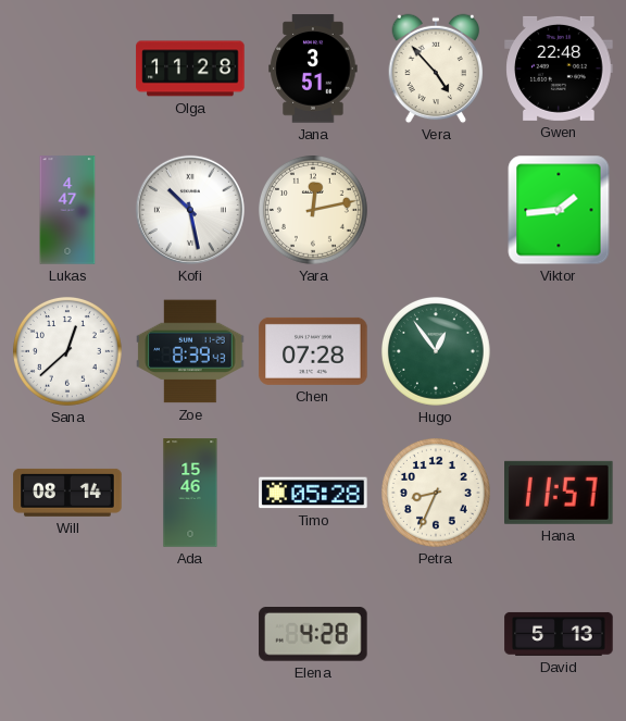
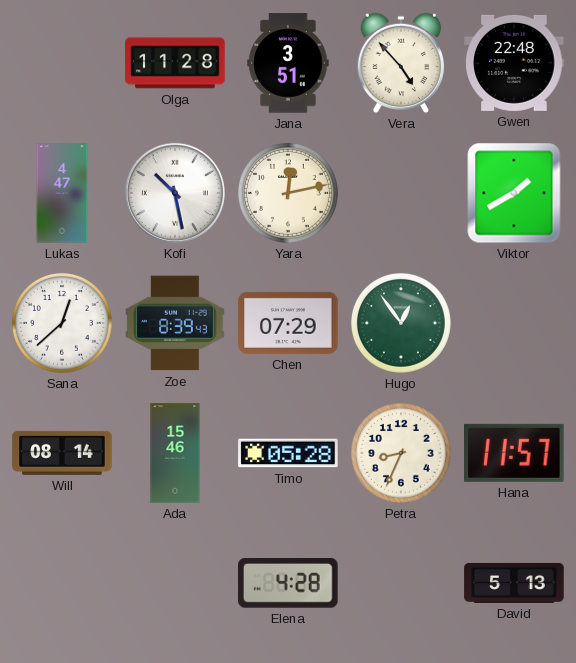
Viktor: 1:44 -> 1:40
Chen: 07:28 -> 07:29
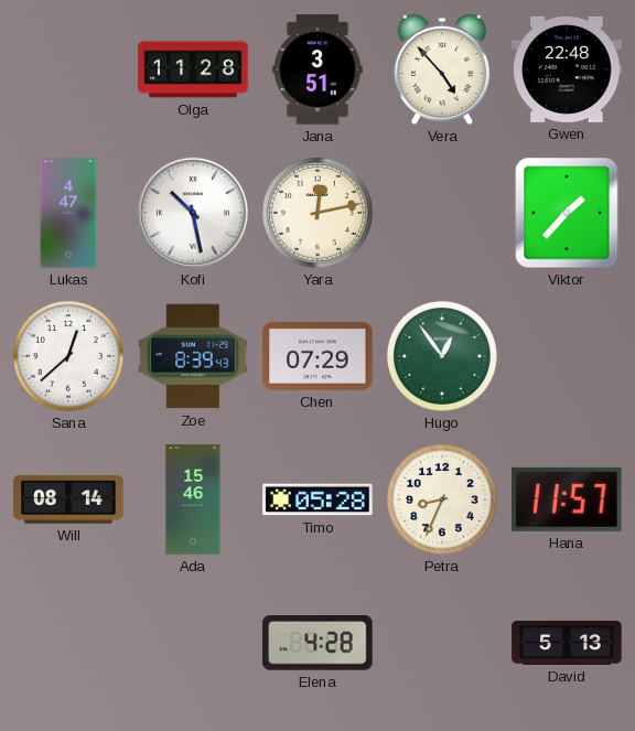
Viktor: 1:40 -> 1:37
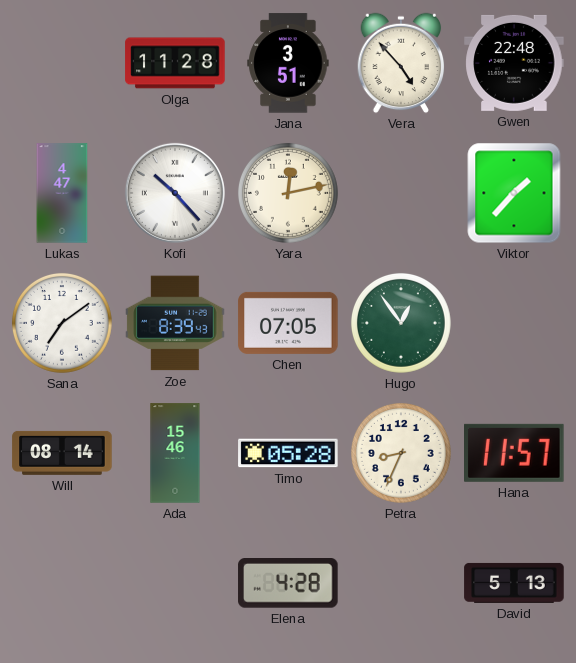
Kofi: 10:28 -> 10:23
Sana: 12:38 -> 7:09
Chen: 07:29 -> 07:05
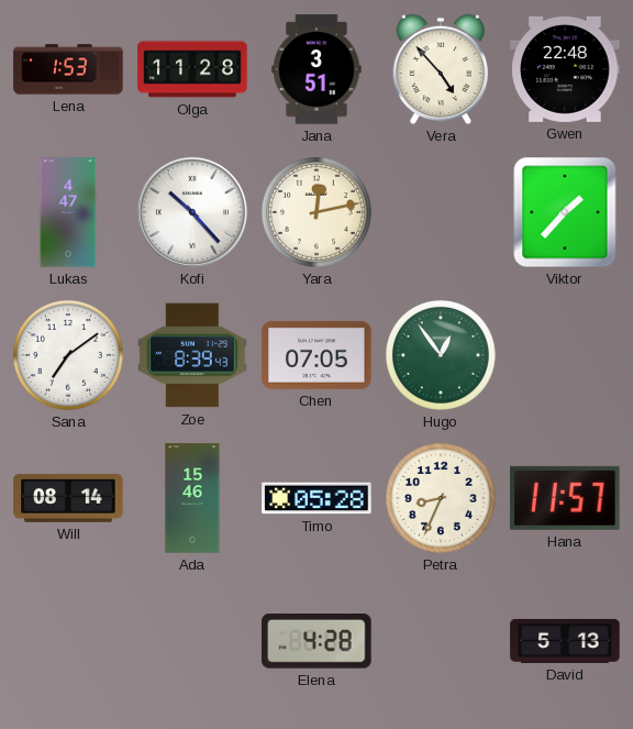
Lena: none -> 1:53
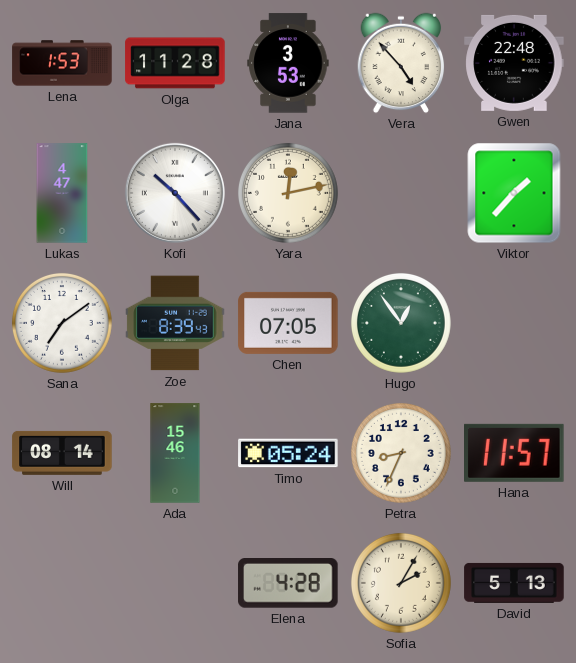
Jana: 3:51 -> 3:53
Timo: 05:28 -> 05:24
Sofia: none -> 2:05
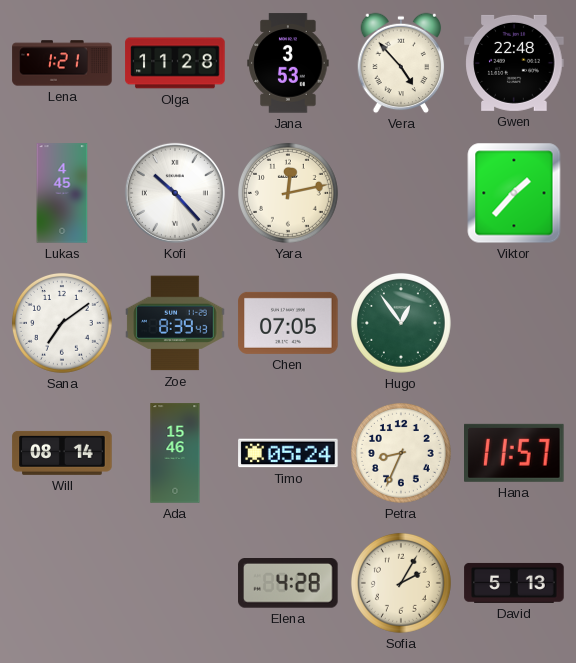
Lena: 1:53 -> 1:21
Lukas: 4:47 -> 4:45
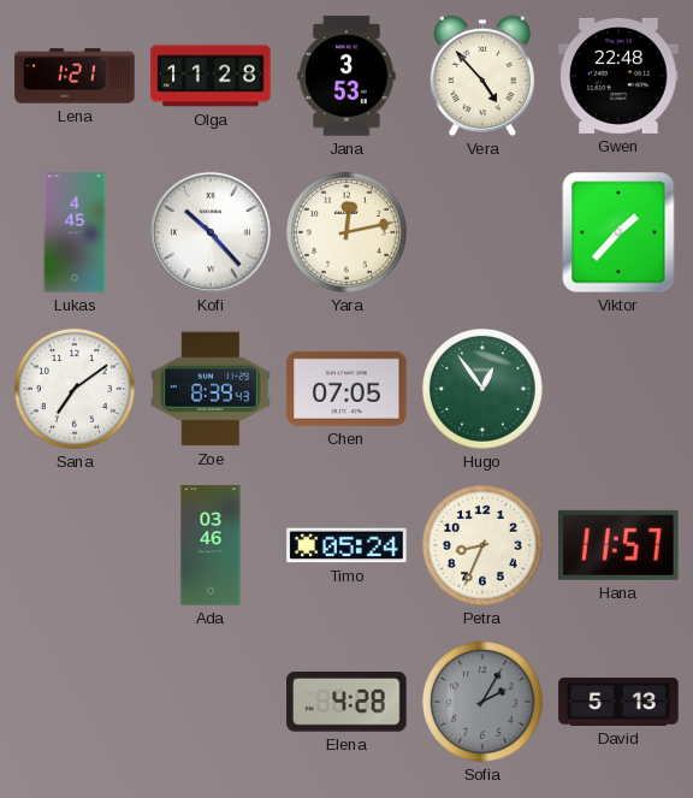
Will: 08:14 -> none
Ada: 15:46 -> 03:46
Sofia dial: cream -> grey
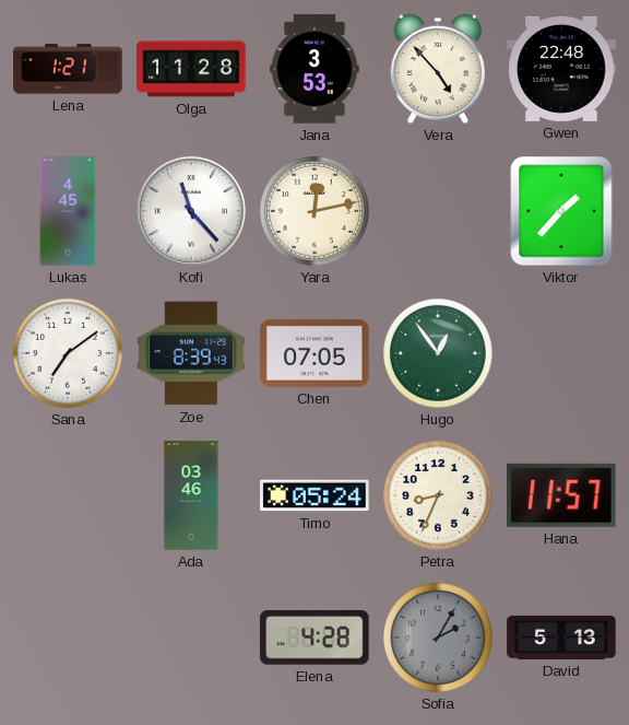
Kofi: 10:23 -> 11:23
